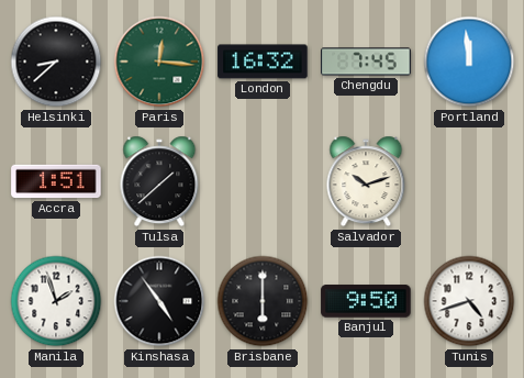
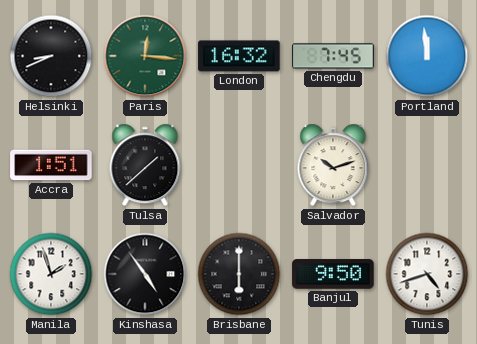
Helsinki: 8:38 -> 8:41
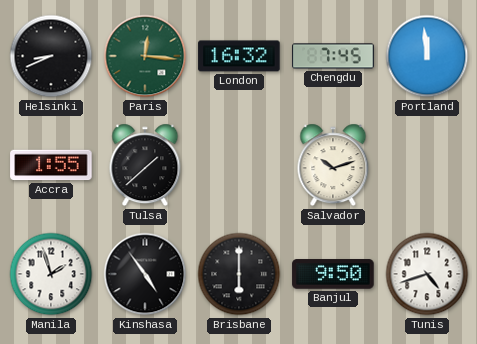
Accra: 1:51 -> 1:55
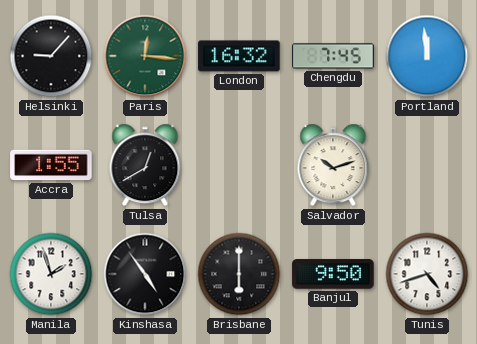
Helsinki: 8:41 -> 9:07
Tulsa: 1:38 -> 12:40
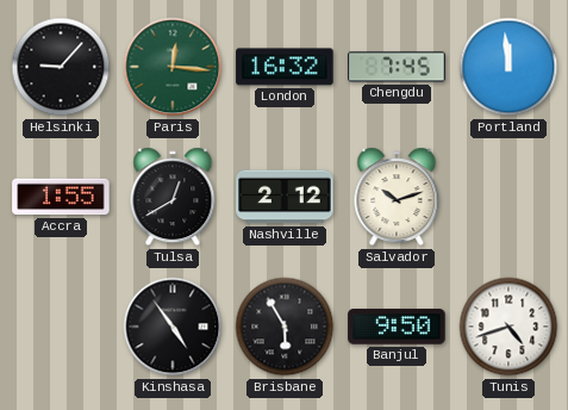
Nashville: none -> 2:12
Manila: 1:57 -> none
Brisbane: 6:00 -> 5:55
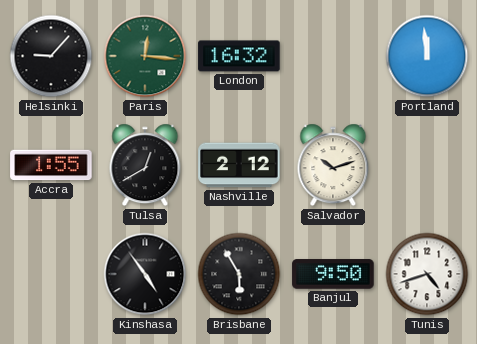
Chengdu: 7:45 -> none
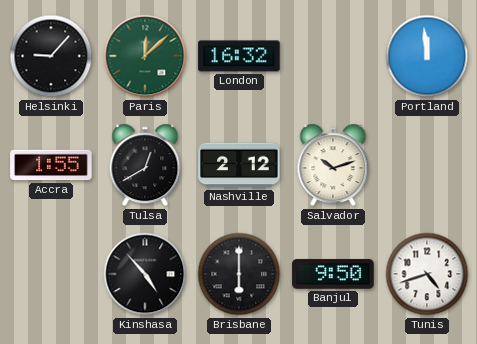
Paris: 12:16 -> 12:08
Kinshasa: 4:54 -> 4:53
Brisbane: 5:55 -> 6:00
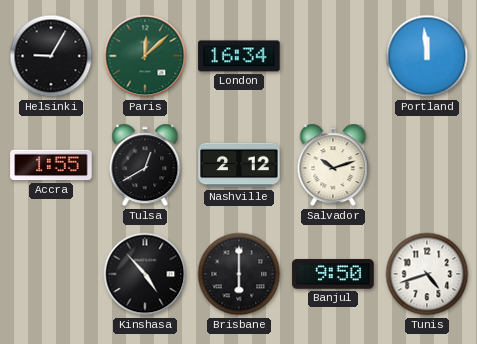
Helsinki: 9:07 -> 9:05
London: 16:32 -> 16:34
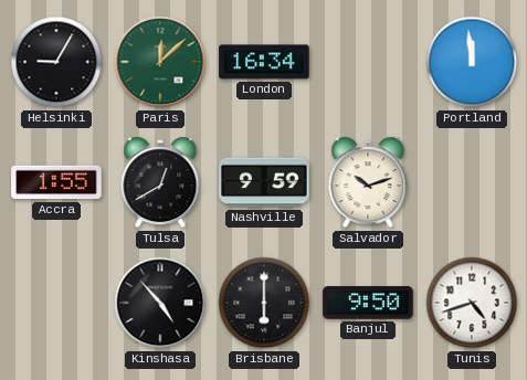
Nashville: 2:12 -> 9:59
